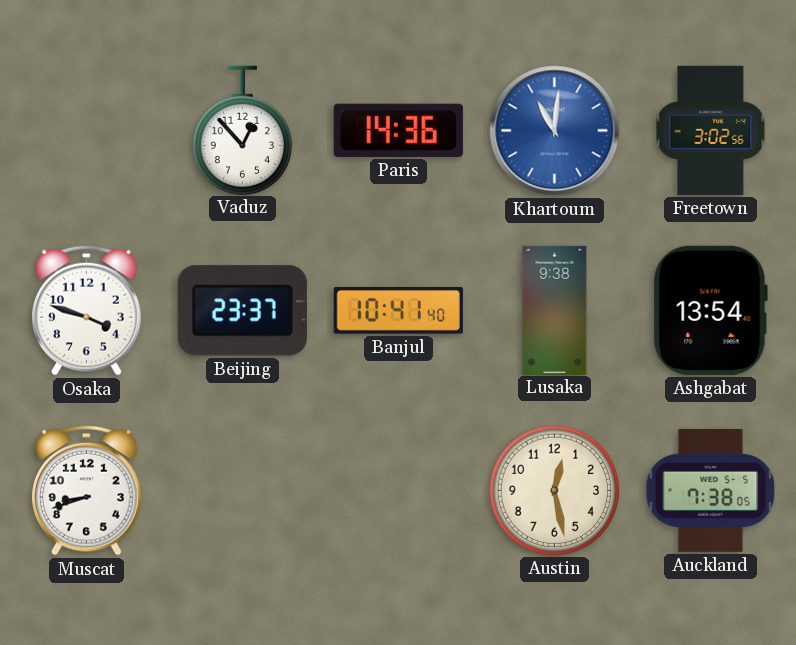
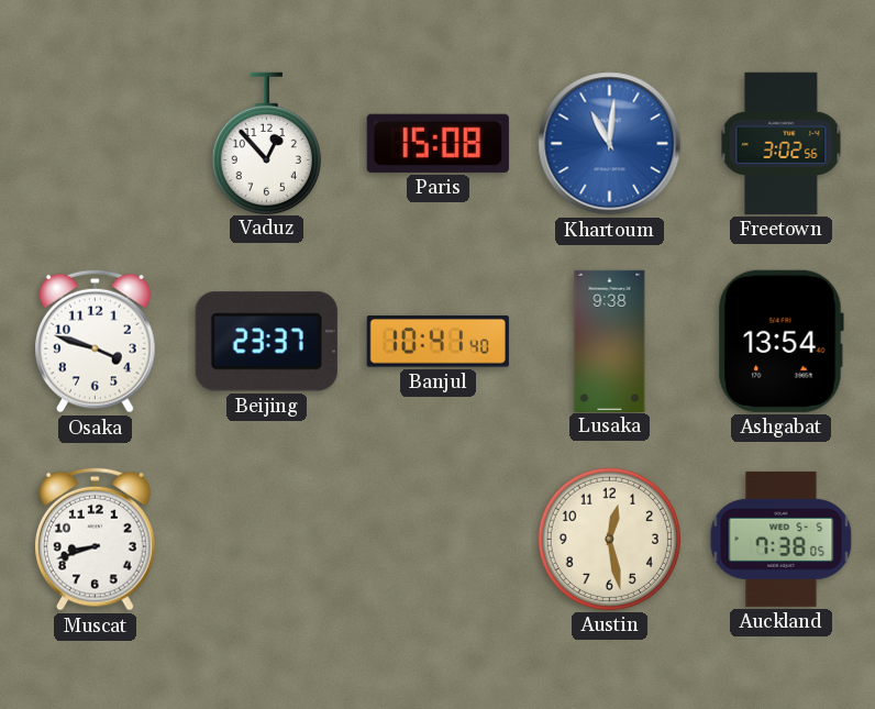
Paris: 14:36 -> 15:08
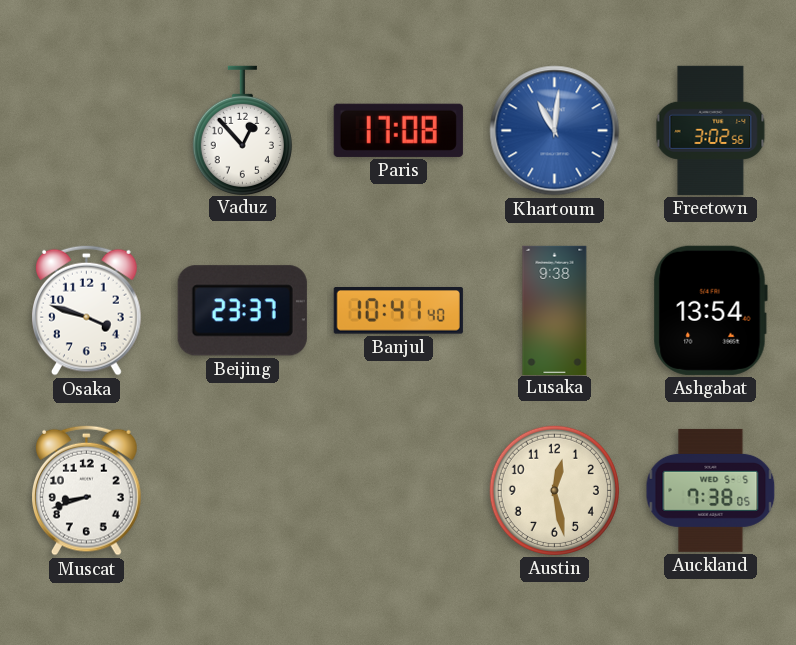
Paris: 15:08 -> 17:08
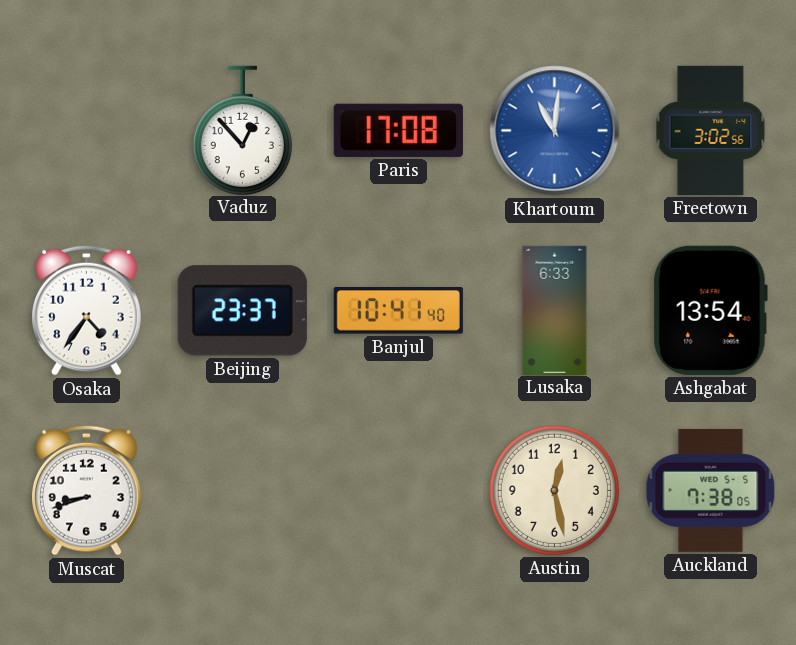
Osaka: 3:48 -> 4:36
Lusaka: 9:38 -> 6:33
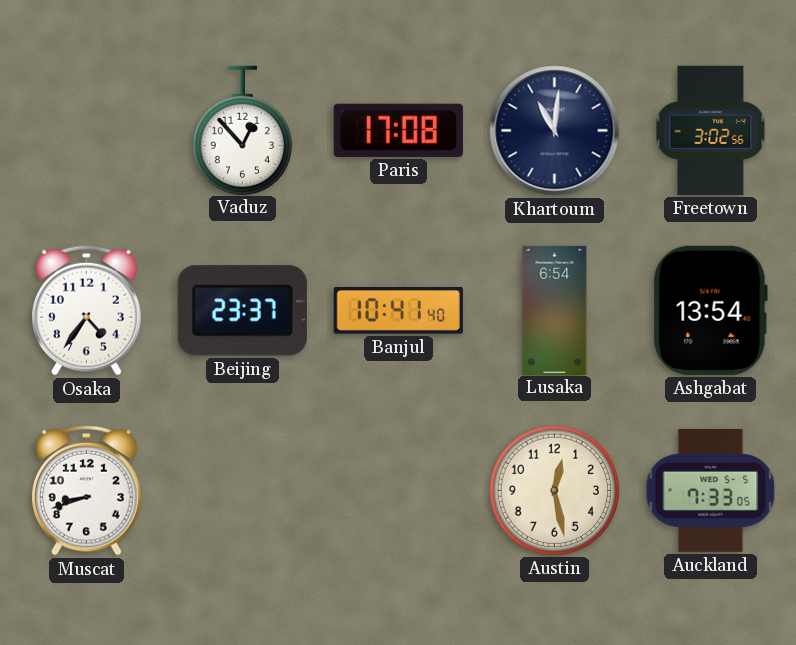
Khartoum dial: blue -> navy
Lusaka: 6:33 -> 6:54
Auckland: 7:38 -> 7:33
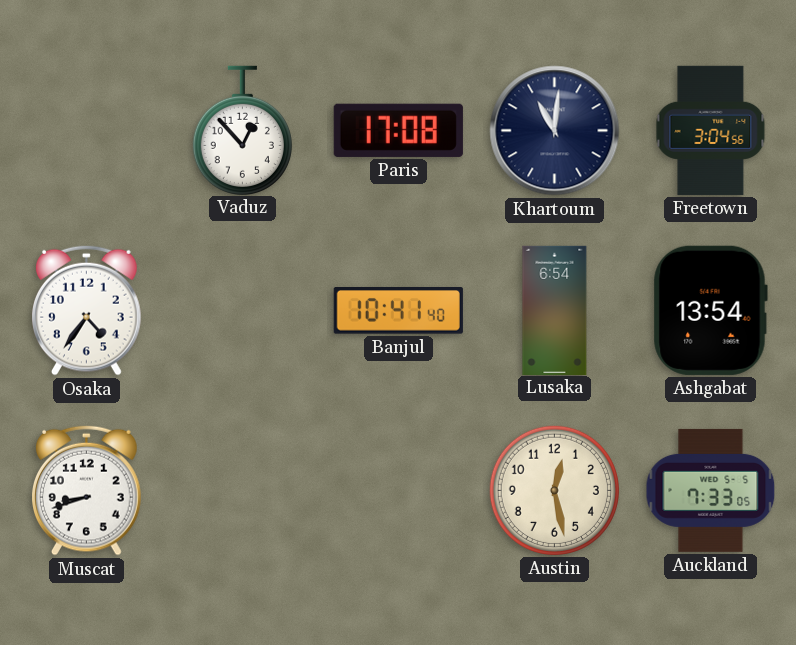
Freetown: 3:02 -> 3:04
Beijing: 23:37 -> none
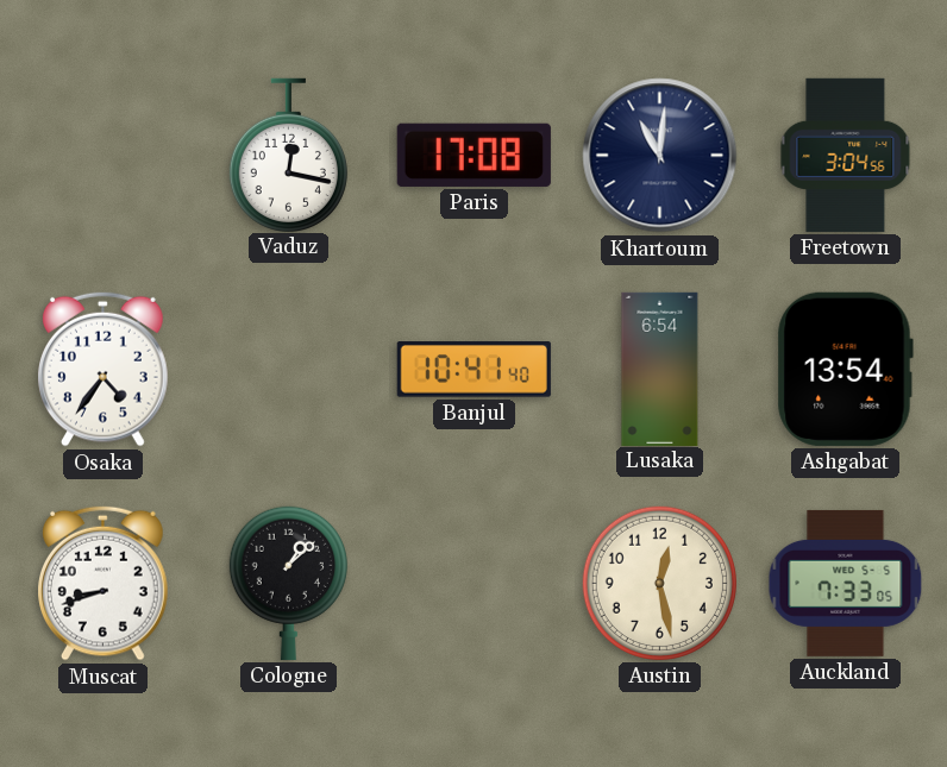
Vaduz: 12:53 -> 12:17
Cologne: none -> 1:08
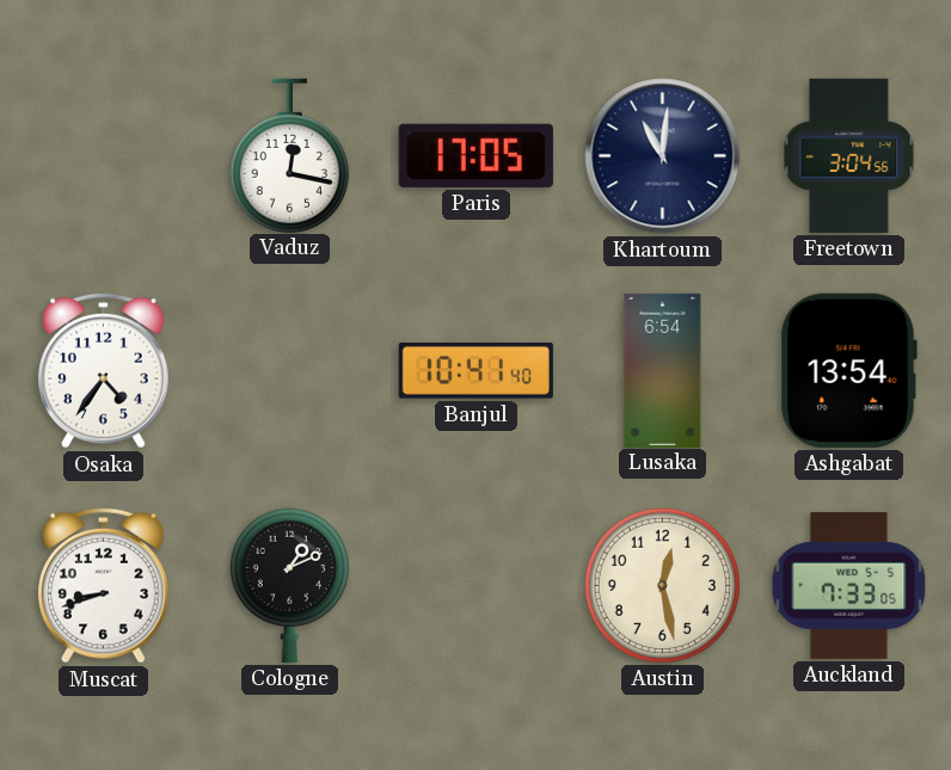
Paris: 17:08 -> 17:05
Cologne: 1:08 -> 1:11
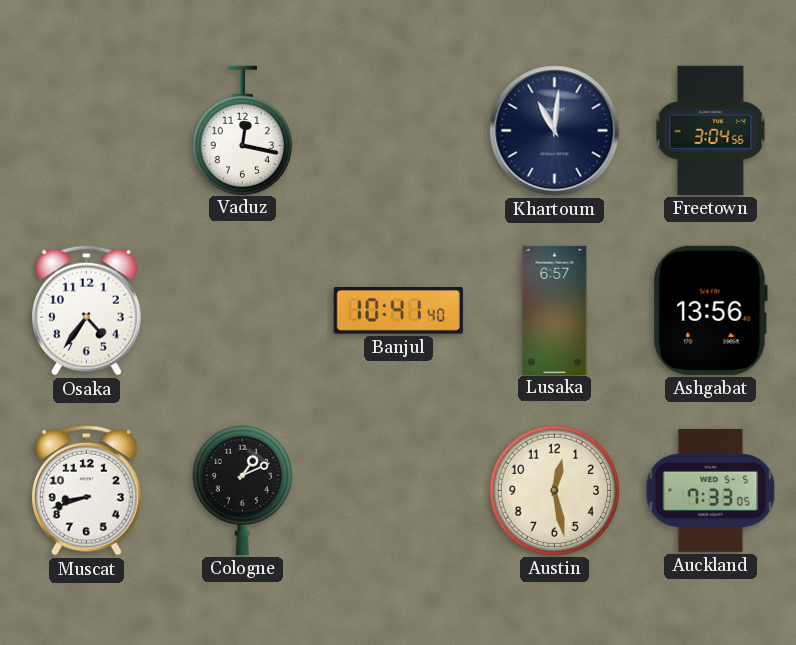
Paris: 17:05 -> none
Lusaka: 6:54 -> 6:57
Ashgabat: 13:54 -> 13:56
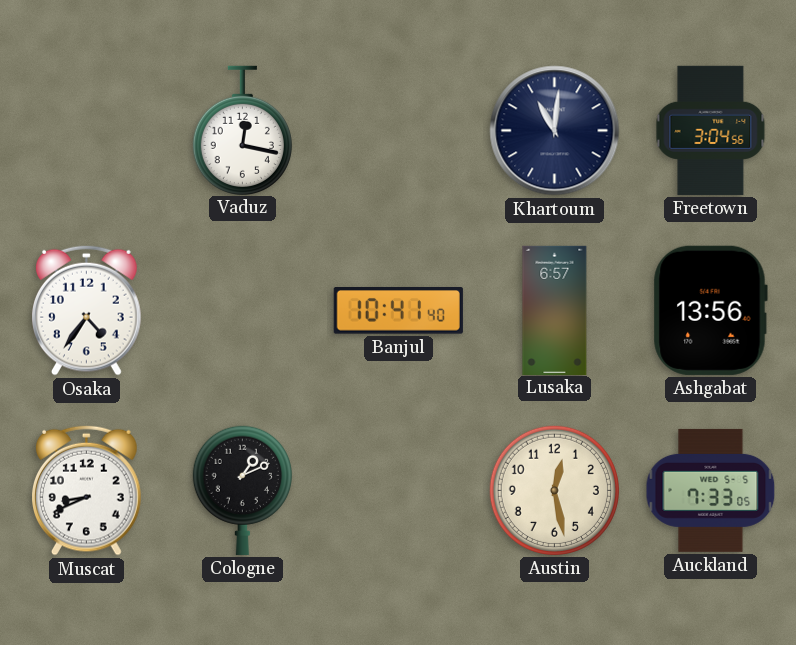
Muscat: 8:42 -> 8:41
